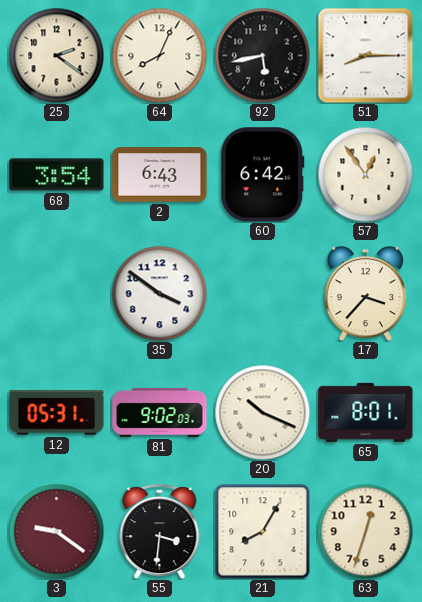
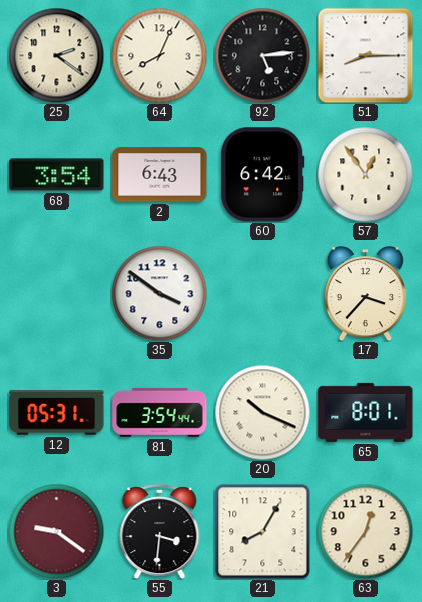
92: 5:43 -> 5:14
81: 9:02 -> 3:54
63: 12:33 -> 12:36
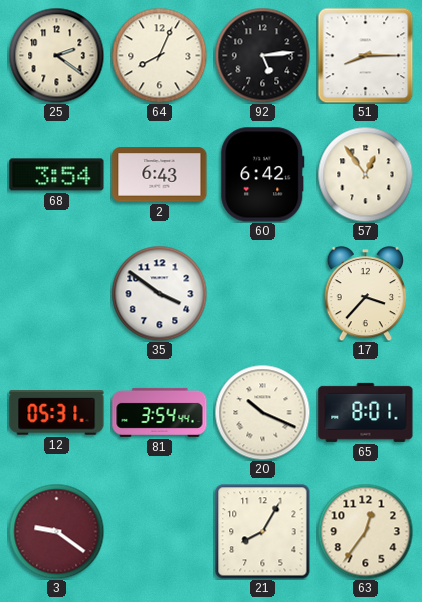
55: 3:31 -> none
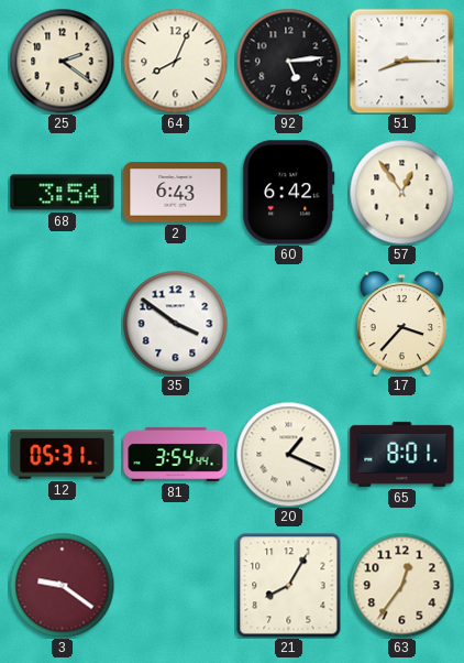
20: 10:19 -> 1:19
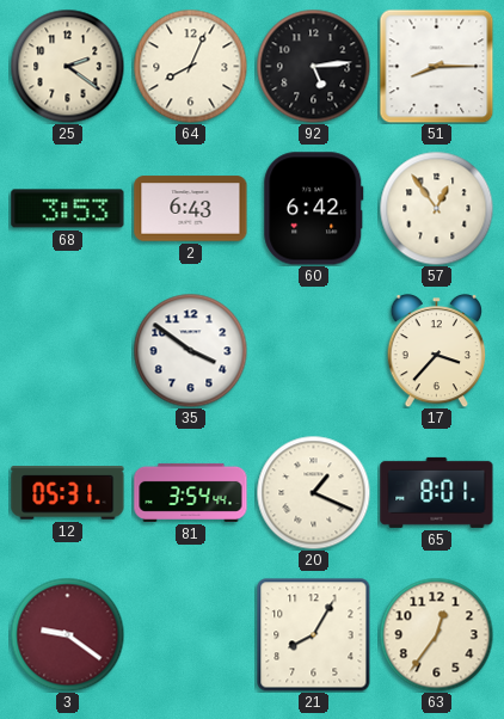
68: 3:54 -> 3:53
